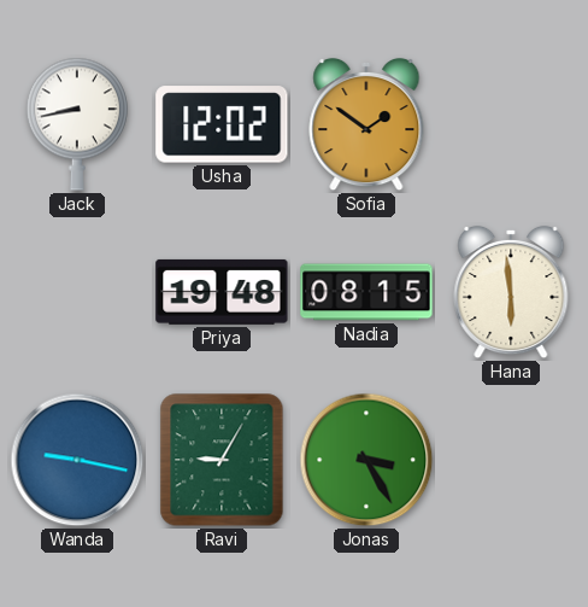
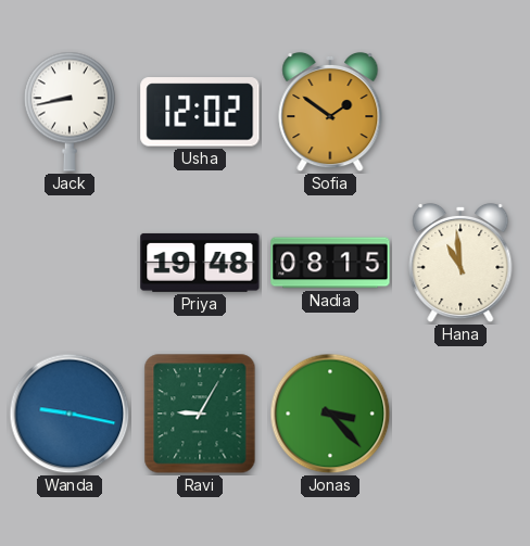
Hana: 5:59 -> 10:59
Jonas: 3:25 -> 3:23
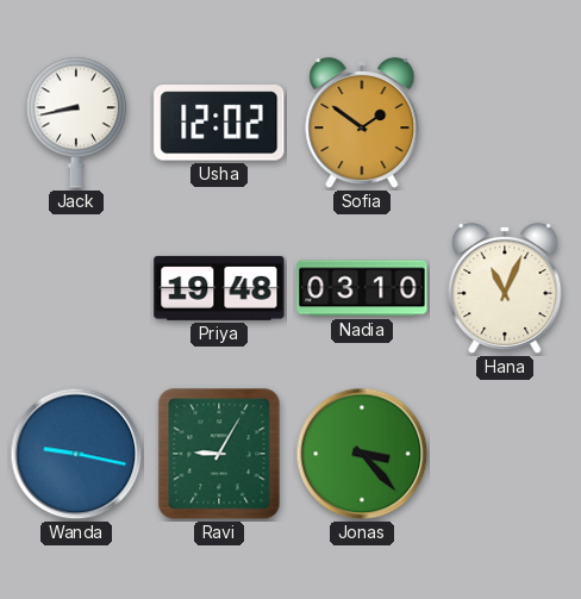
Nadia: 08:15 -> 03:10
Hana: 10:59 -> 11:04
